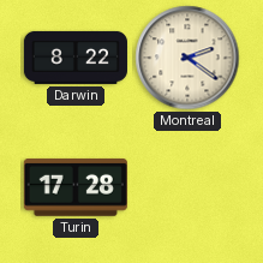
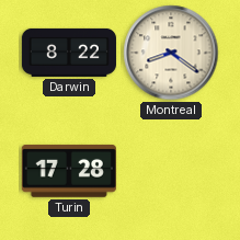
Montreal: 2:21 -> 8:21
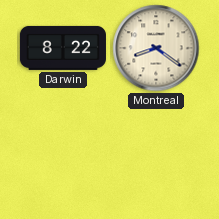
Turin: 17:28 -> none
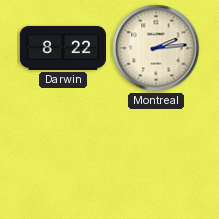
Montreal: 8:21 -> 2:14
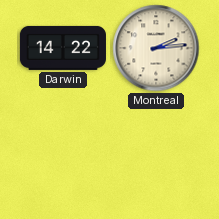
Darwin: 8:22 -> 14:22
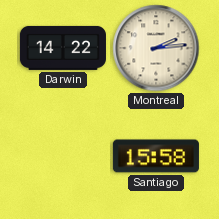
Santiago: none -> 15:58
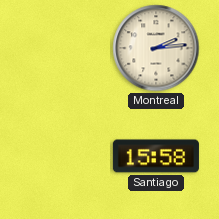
Darwin: 14:22 -> none
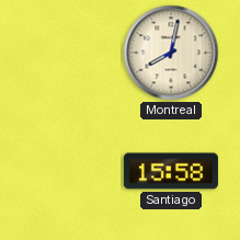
Montreal: 2:14 -> 8:02
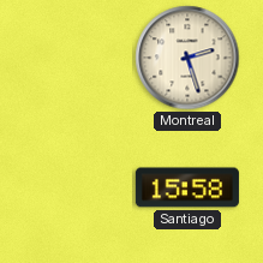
Montreal: 8:02 -> 2:27
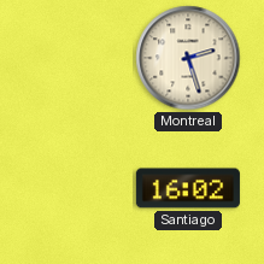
Santiago: 15:58 -> 16:02
